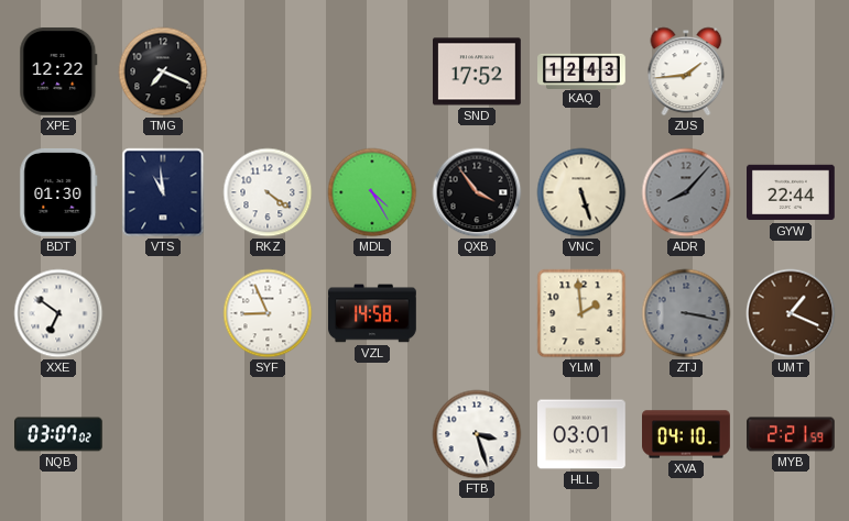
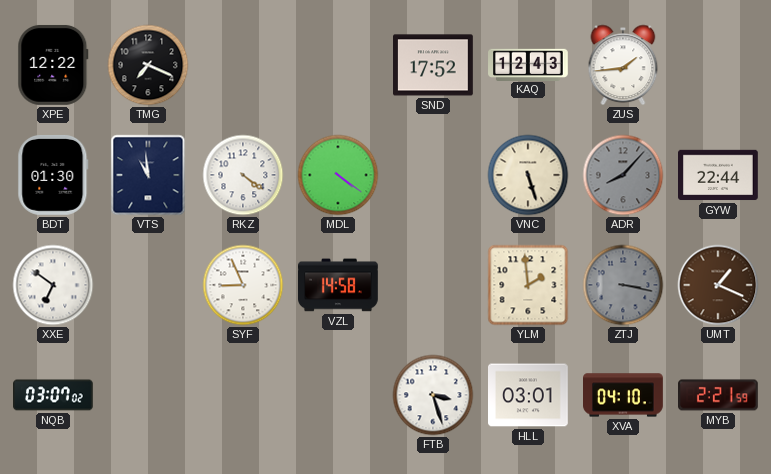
MDL: 4:25 -> 4:21
QXB: 3:54 -> none
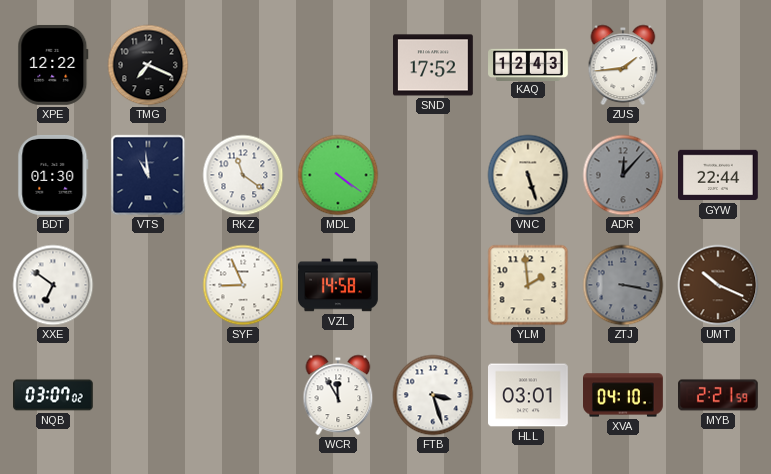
RKZ: 4:21 -> 11:21
ADR: 8:07 -> 12:07
UMT: 1:19 -> 10:19
WCR: none -> 11:55
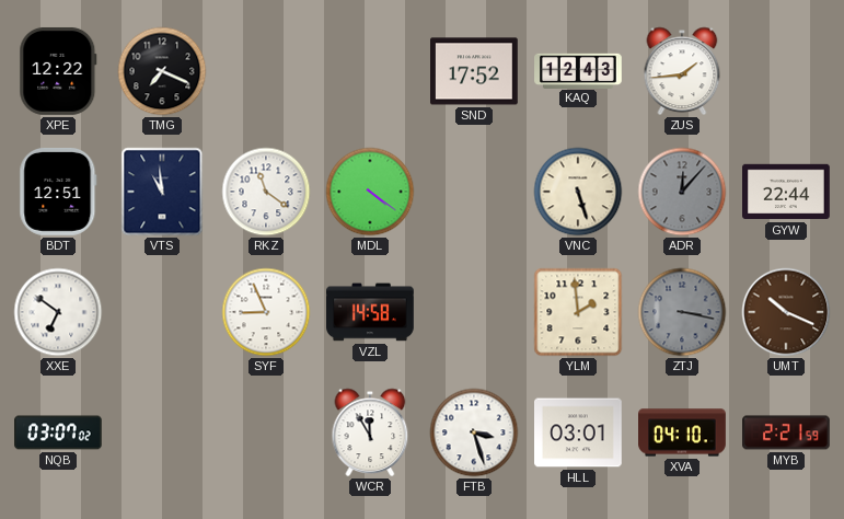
BDT: 01:30 -> 12:51
